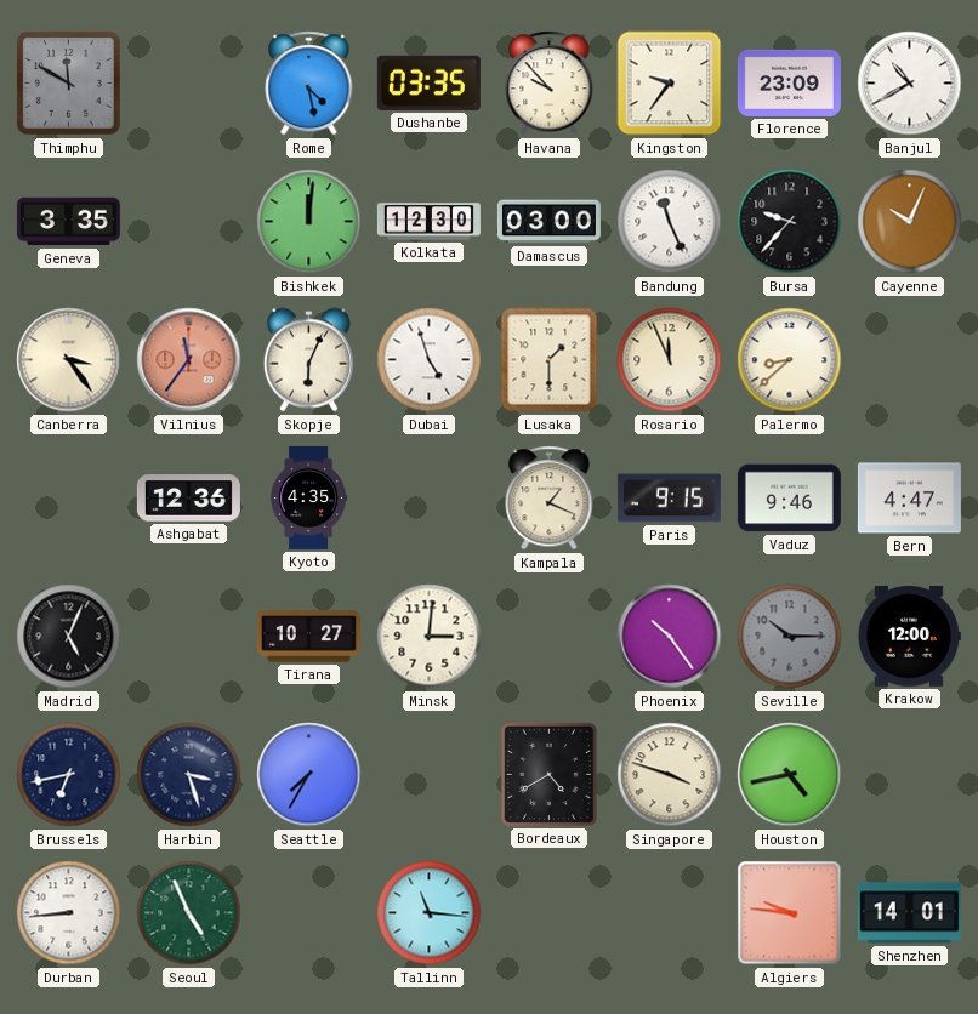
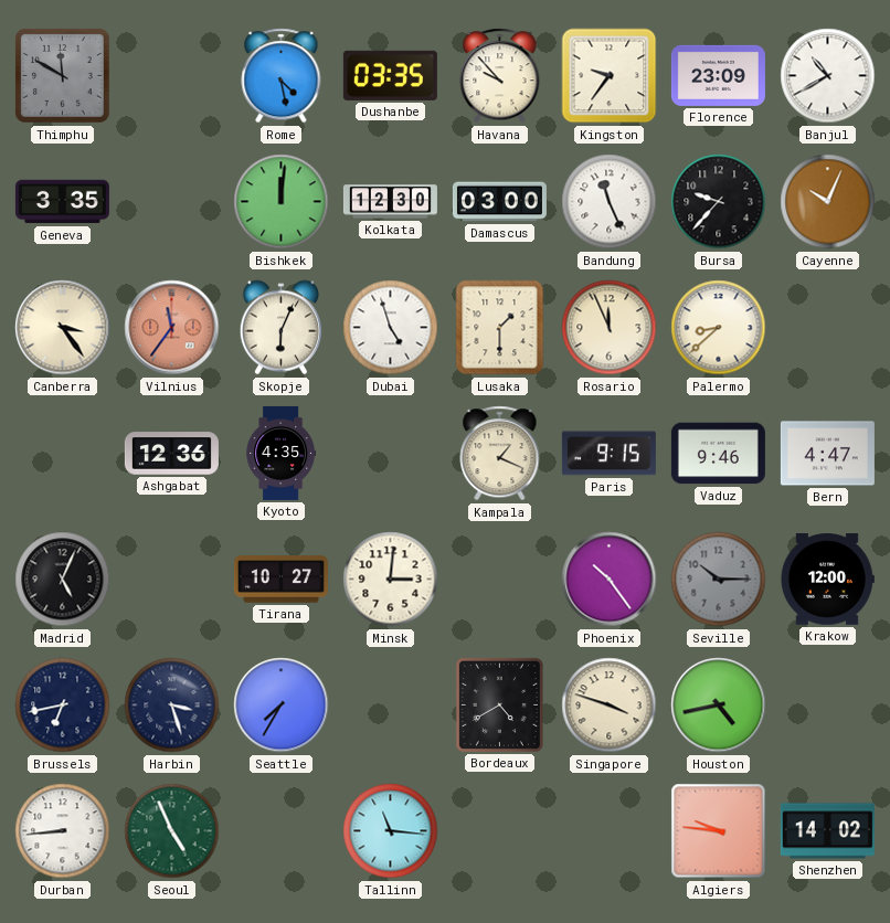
Shenzhen: 14:01 -> 14:02
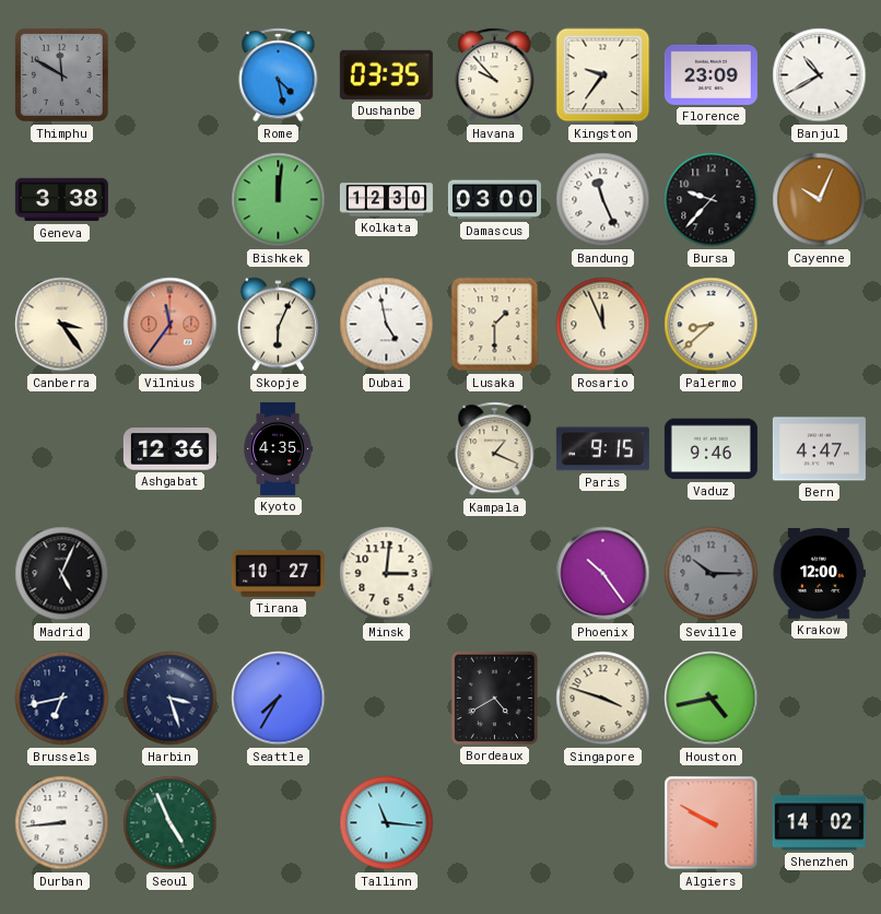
Geneva: 3:35 -> 3:38
Dubai: 4:57 -> 4:58
Algiers: 9:46 -> 9:50
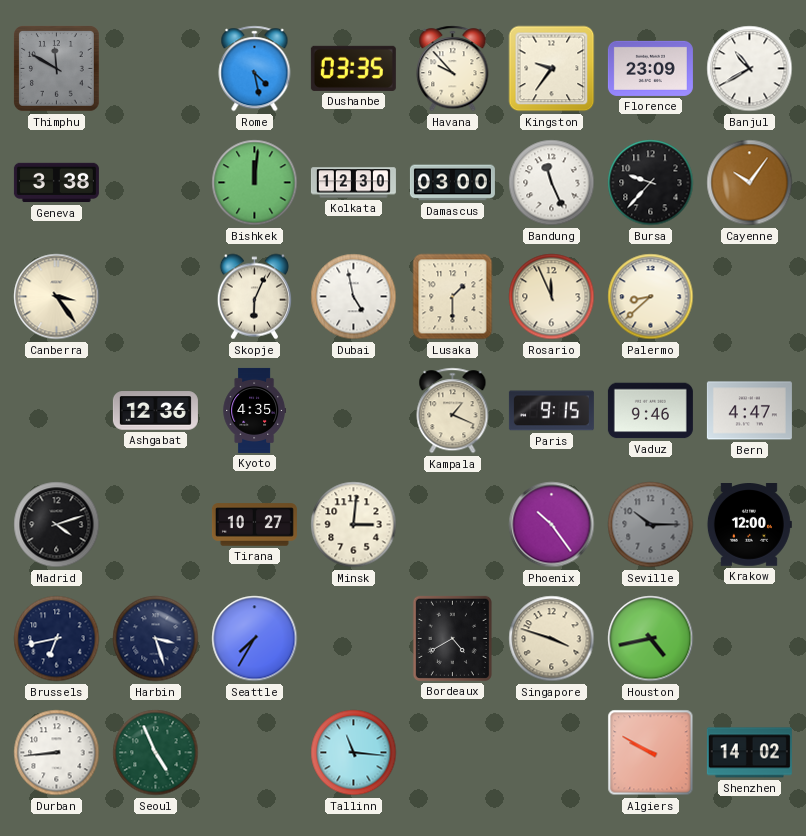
Cayenne: 10:04 -> 10:06
Vilnius: 11:36 -> none
Madrid: 5:04 -> 4:12
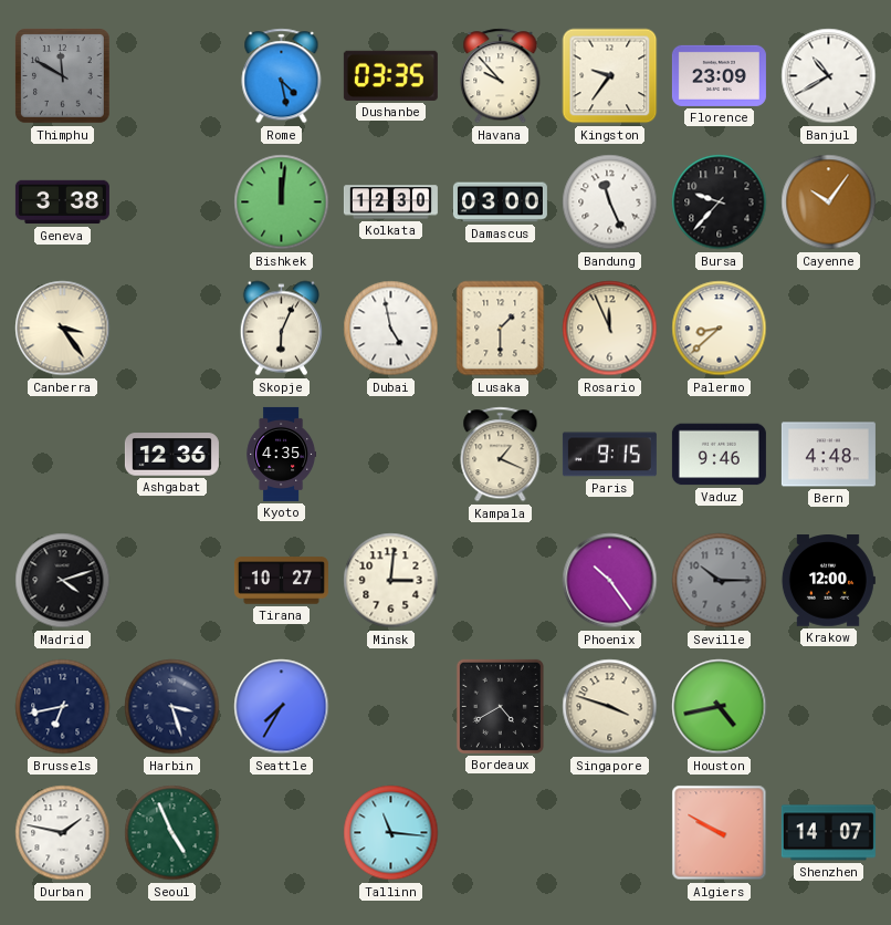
Bern: 4:47 -> 4:48
Durban: 8:44 -> 1:47
Shenzhen: 14:02 -> 14:07
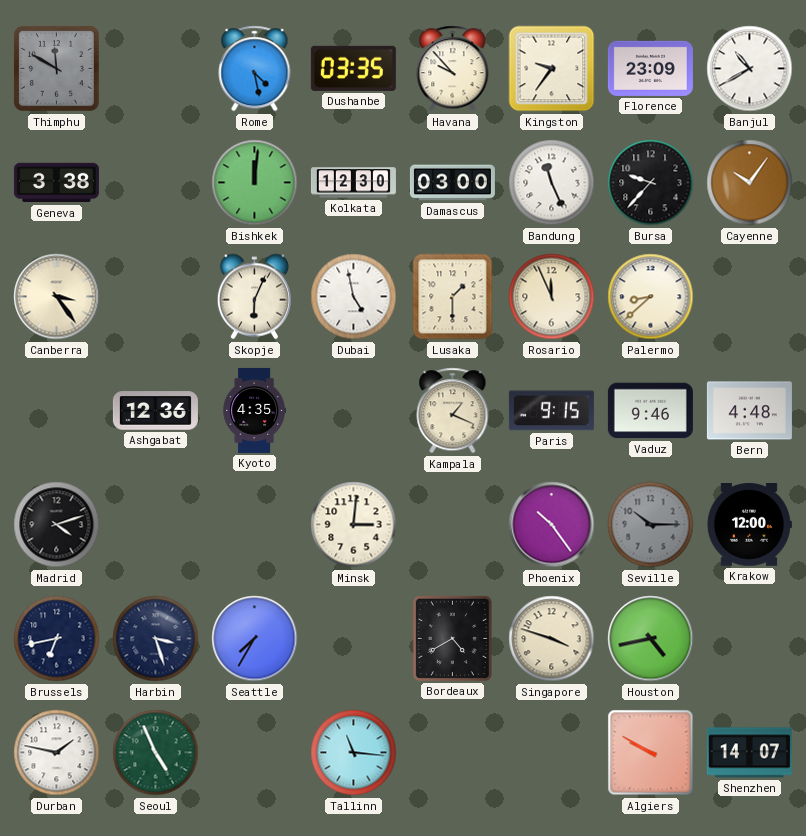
Tirana: 10:27 -> none
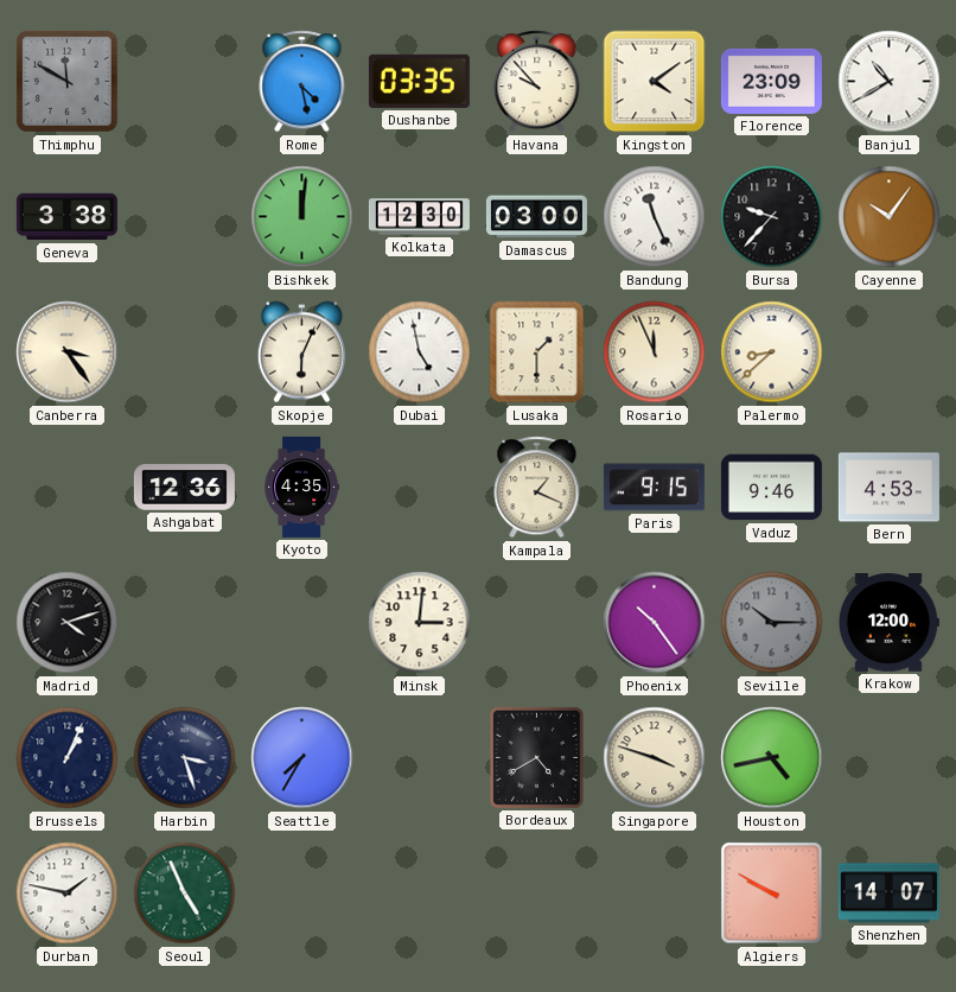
Kingston: 9:36 -> 4:09
Bern: 4:48 -> 4:53
Brussels: 6:43 -> 1:04
Tallinn: 11:16 -> none
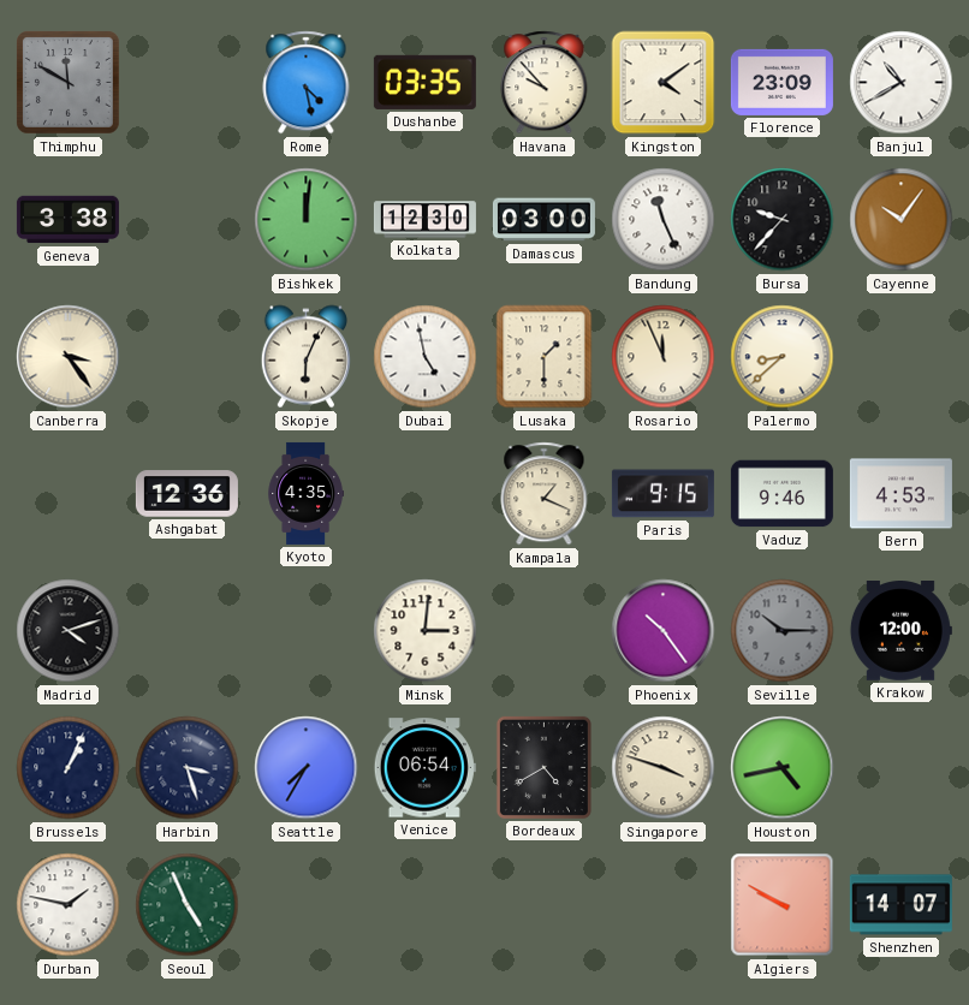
Venice: none -> 06:54
